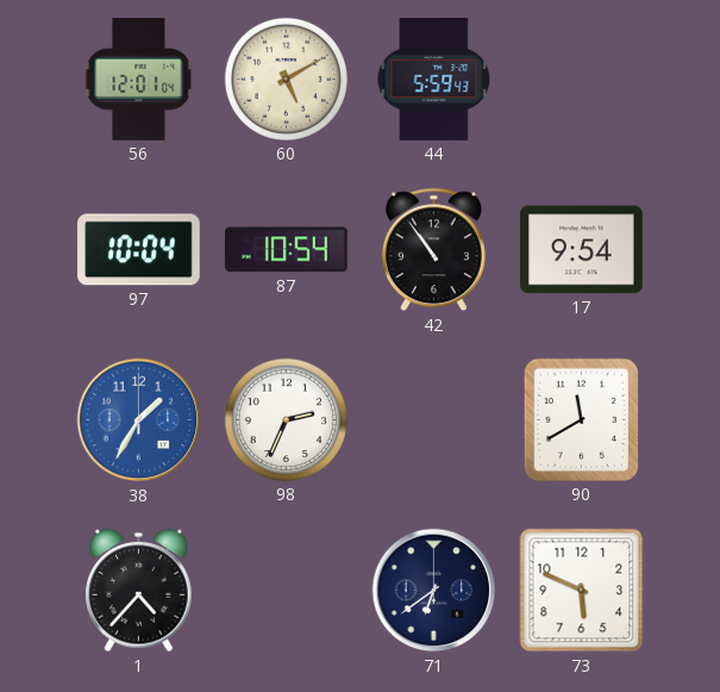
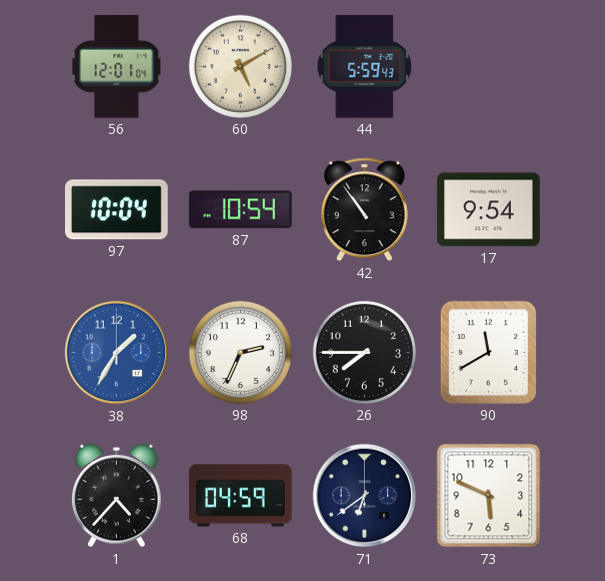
26: none -> 7:45
68: none -> 04:59
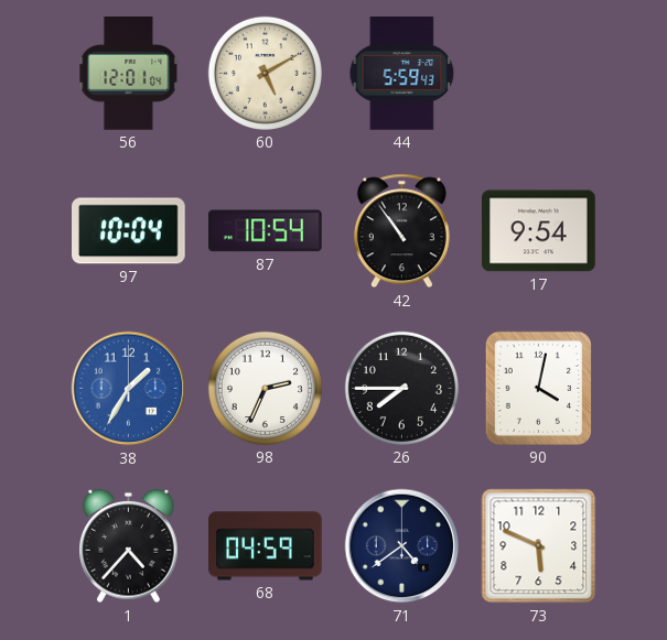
90: 11:40 -> 4:02
71: 6:39 -> 4:39
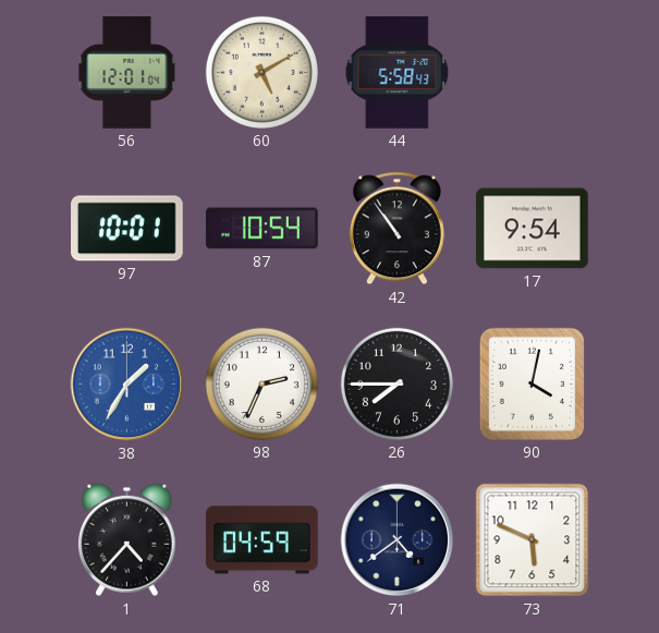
44: 5:59 -> 5:58
97: 10:04 -> 10:01
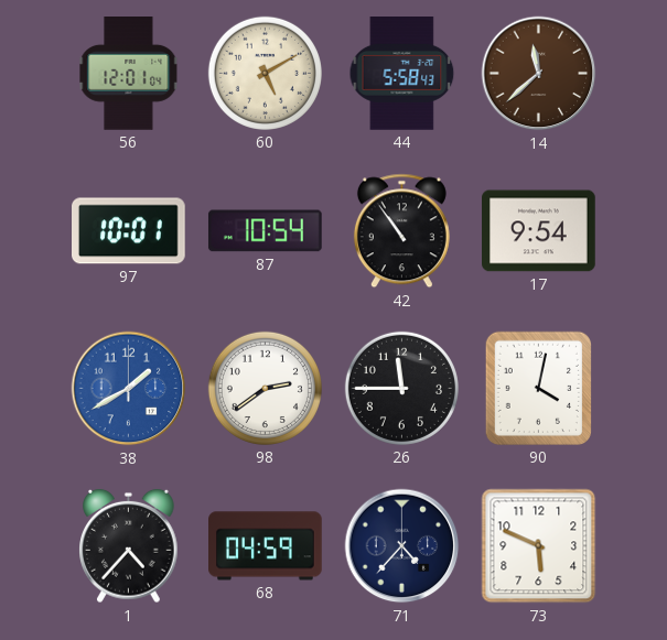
14: none -> 11:38
38: 1:35 -> 1:40
98: 2:34 -> 2:39
26: 7:45 -> 11:45
71: 4:39 -> 4:37
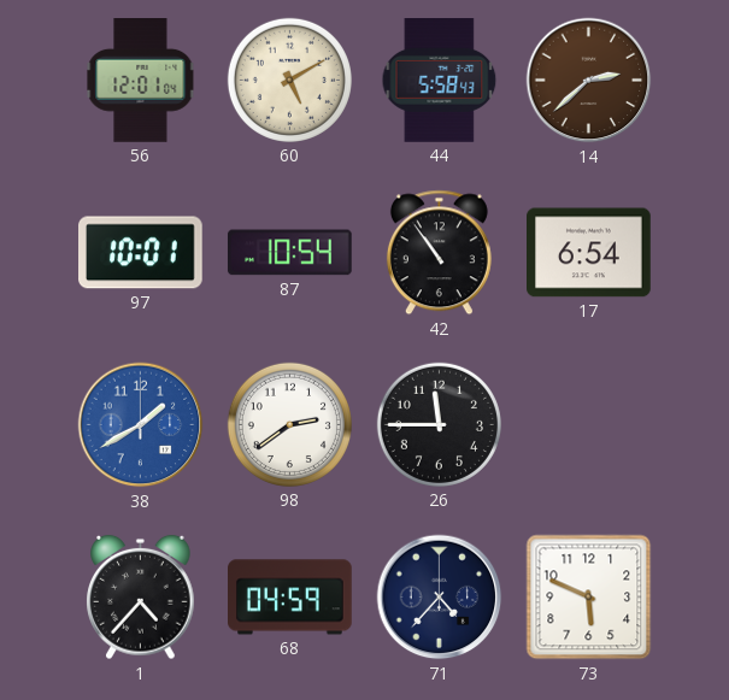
14: 11:38 -> 2:38
17: 9:54 -> 6:54
90: 4:02 -> none
